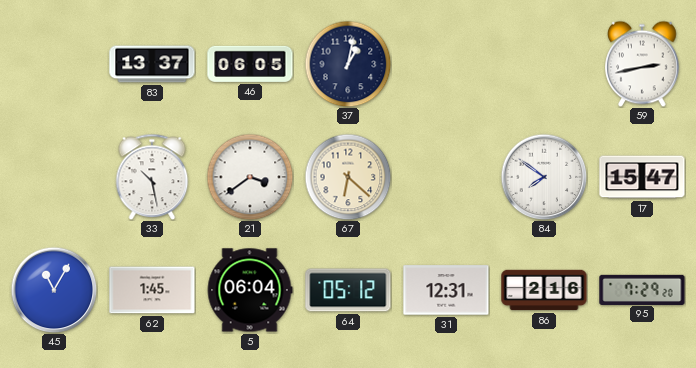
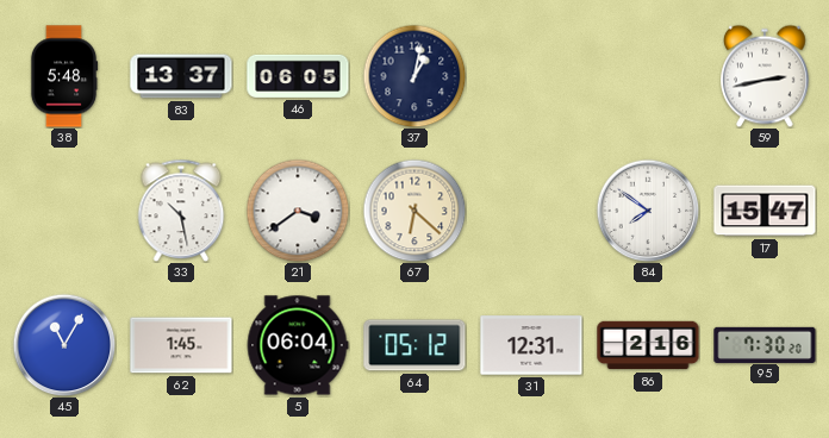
38: none -> 5:48
95: 7:29 -> 7:30
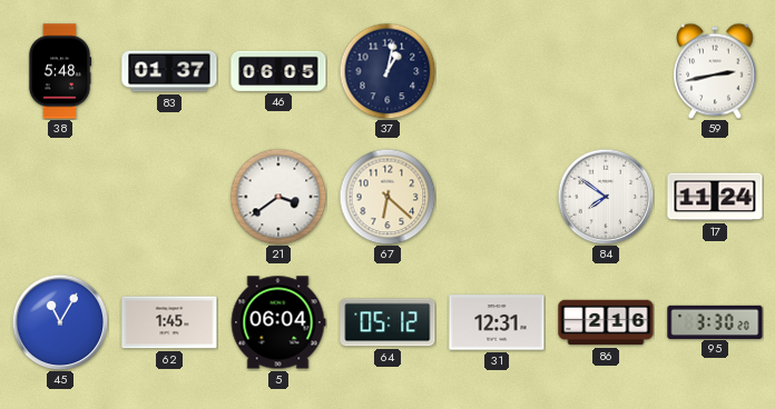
83: 13:37 -> 01:37
33: 10:28 -> none
17: 15:47 -> 11:24
95: 7:30 -> 3:30
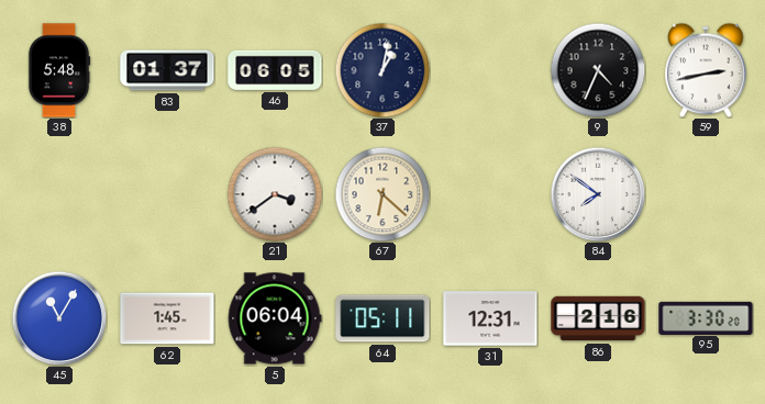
9: none -> 4:34
17: 11:24 -> none
64: 05:12 -> 05:11
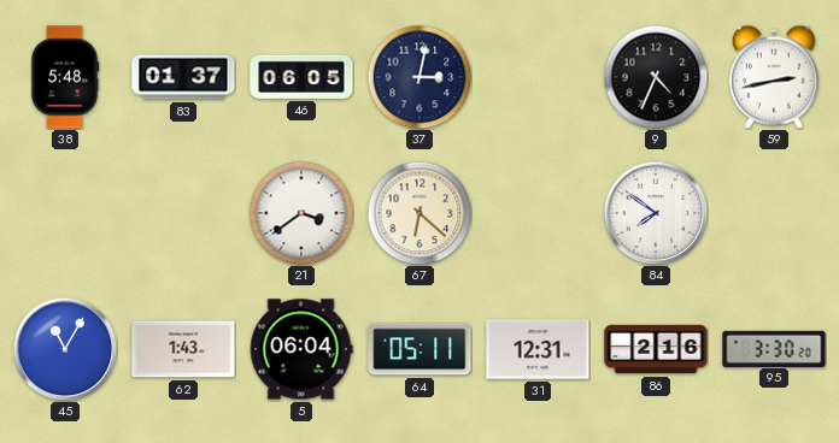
37: 1:02 -> 3:02
62: 1:45 -> 1:43
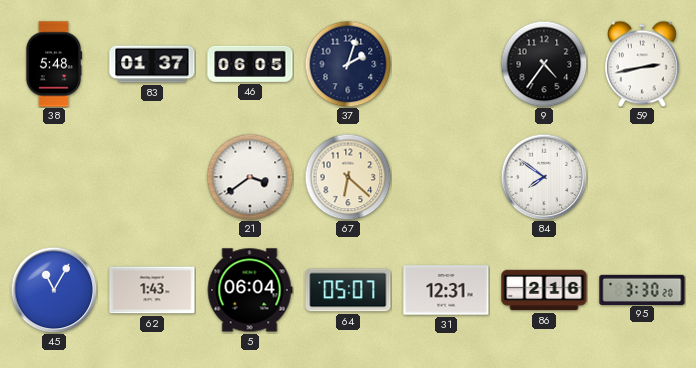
37: 3:02 -> 2:03
9: 4:34 -> 4:36
64: 05:11 -> 05:07
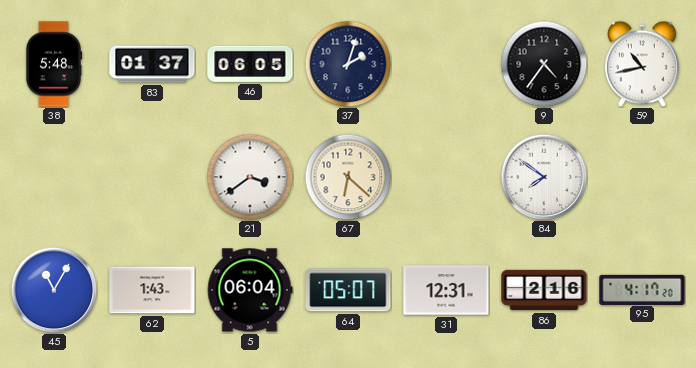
59: 2:43 -> 10:43
95: 3:30 -> 4:17
